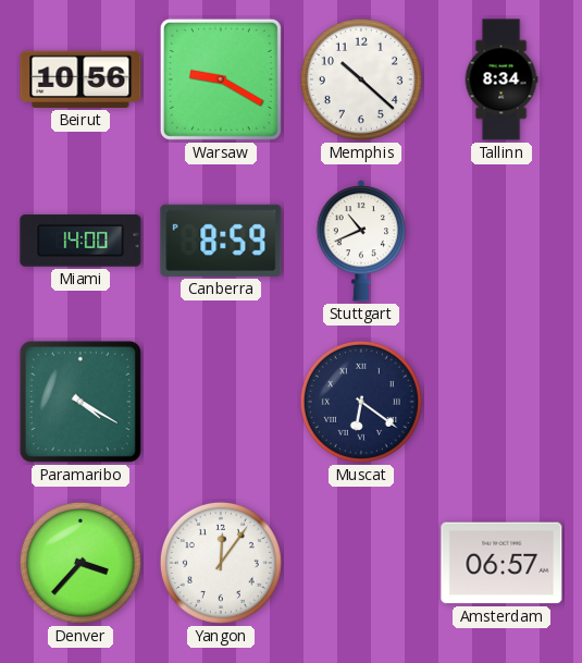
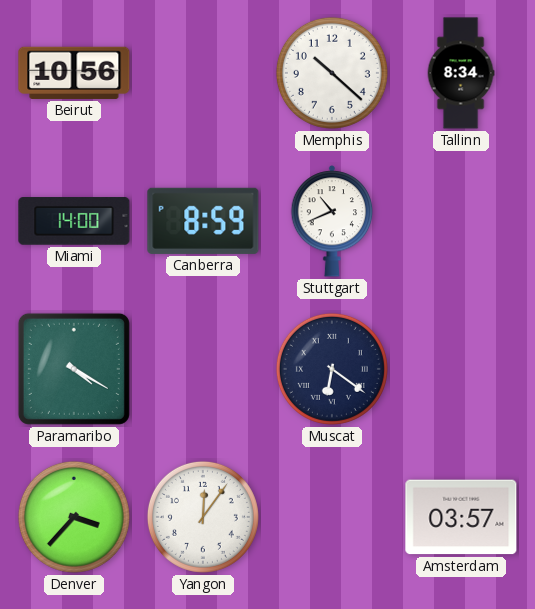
Warsaw: 9:20 -> none
Amsterdam: 06:57 -> 03:57
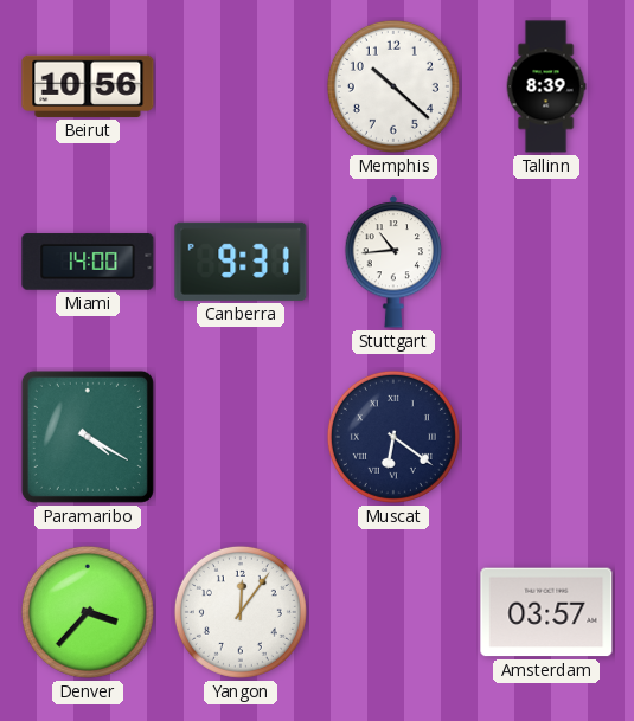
Tallinn: 8:34 -> 8:39
Canberra: 8:59 -> 9:31
Stuttgart: 10:41 -> 10:44
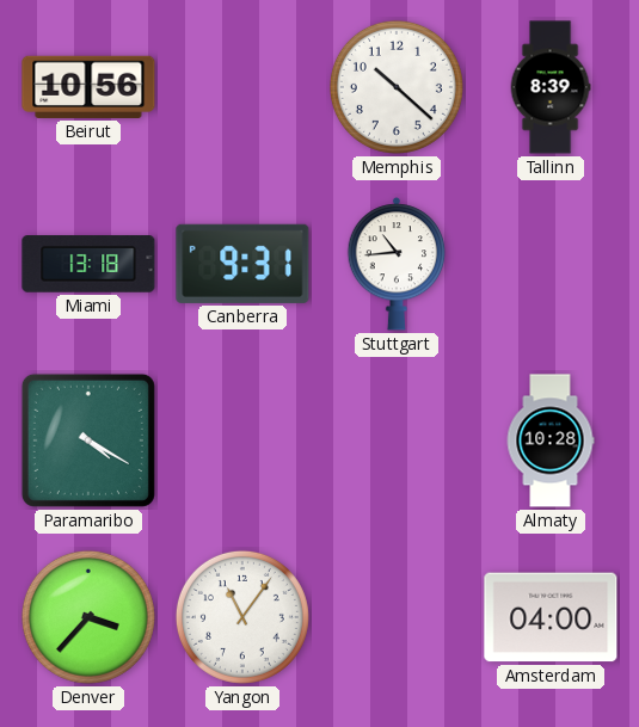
Miami: 14:00 -> 13:18
Muscat: 6:21 -> none
Almaty: none -> 10:28
Yangon: 12:06 -> 11:06
Amsterdam: 03:57 -> 04:00
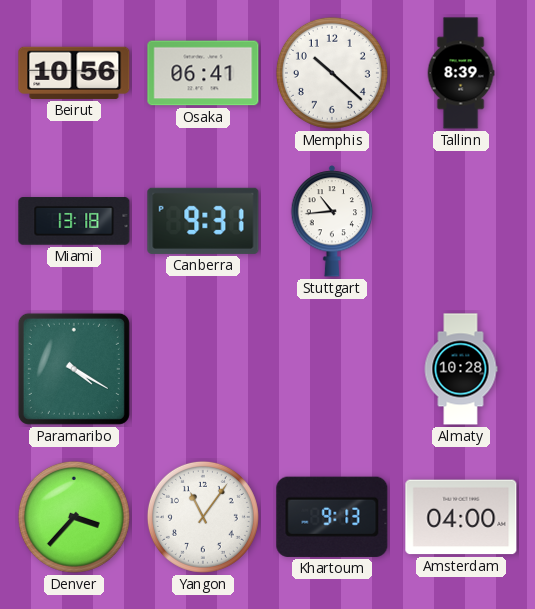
Osaka: none -> 06:41
Khartoum: none -> 9:13
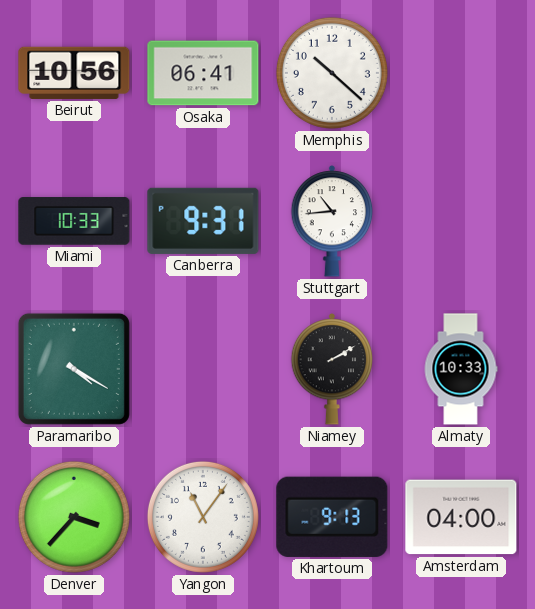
Tallinn: 8:39 -> none
Miami: 13:18 -> 10:33
Niamey: none -> 2:10
Almaty: 10:28 -> 10:33
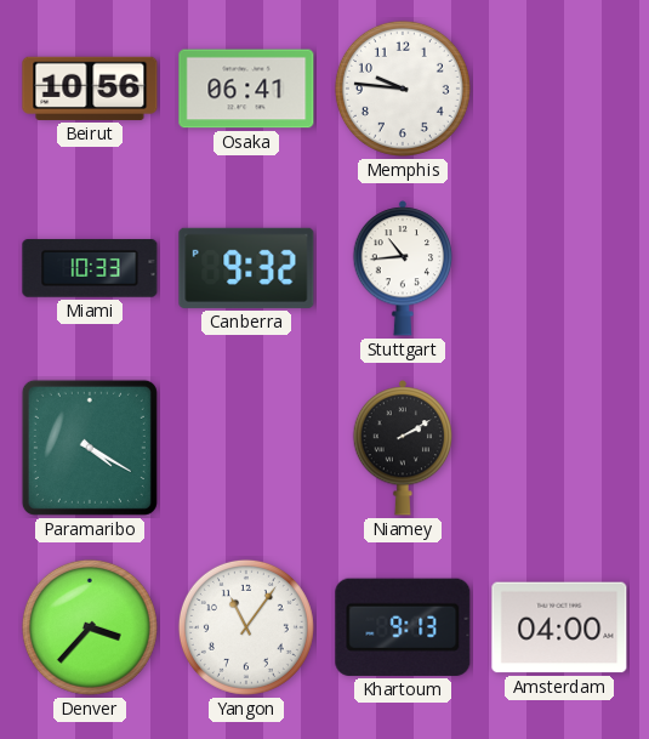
Memphis: 10:22 -> 9:46
Canberra: 9:31 -> 9:32
Almaty: 10:33 -> none
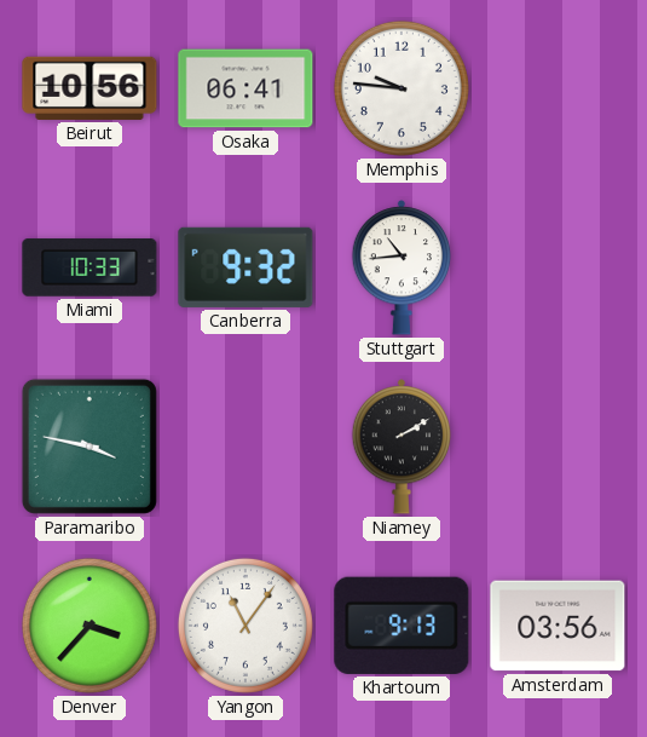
Paramaribo: 4:20 -> 3:47
Amsterdam: 04:00 -> 03:56
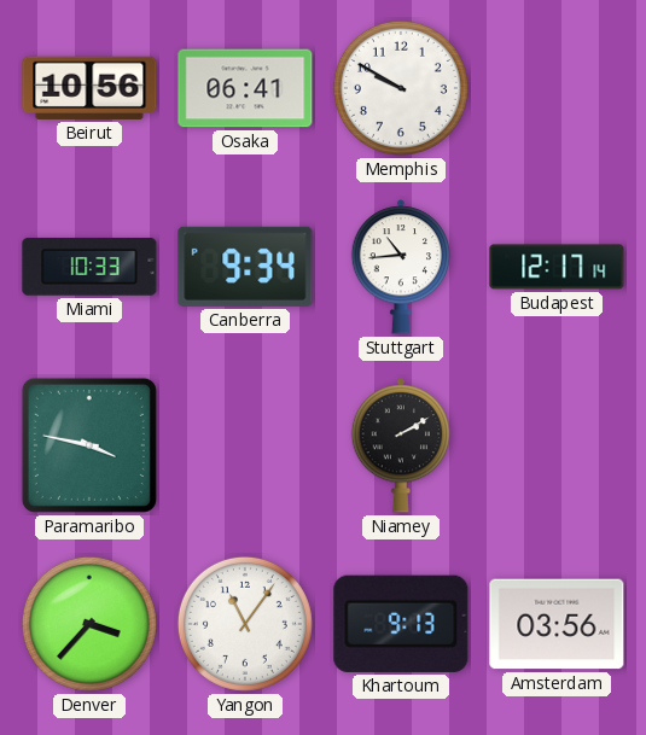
Memphis: 9:46 -> 9:50
Canberra: 9:32 -> 9:34
Budapest: none -> 12:17
